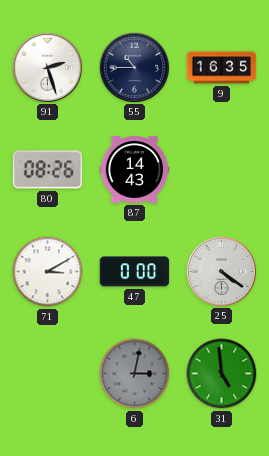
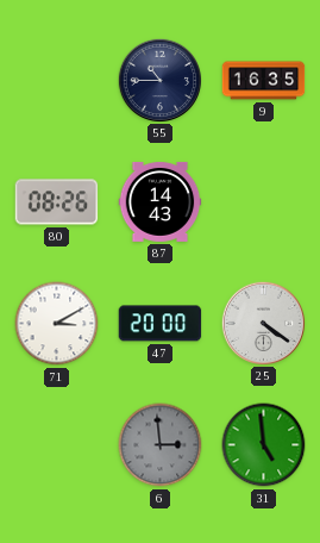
91: 2:27 -> none
47: 0:00 -> 20:00
6: 3:02 -> 2:59
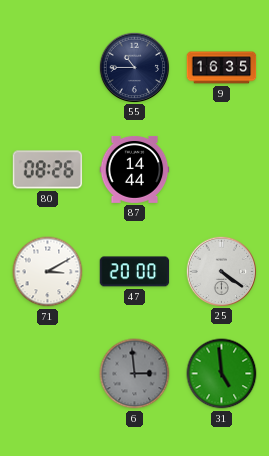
87: 14:43 -> 14:44
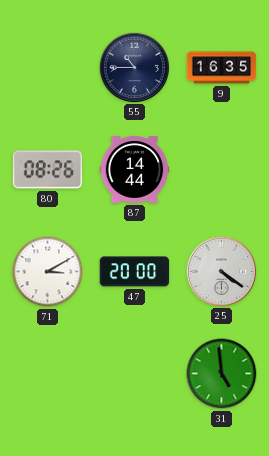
6: 2:59 -> none
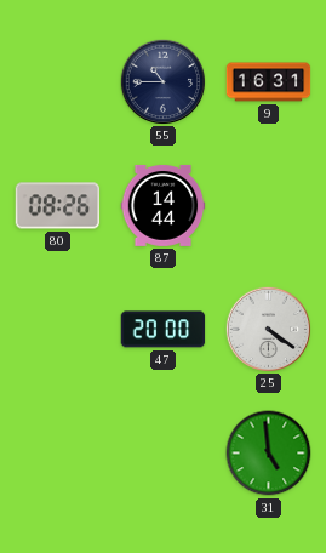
9: 16:35 -> 16:31
71: 3:10 -> none
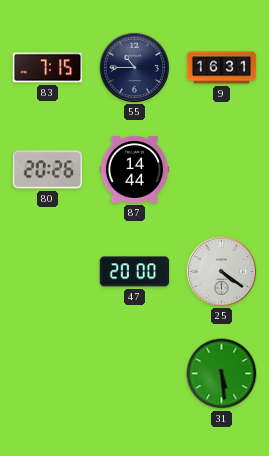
83: none -> 7:15
80: 08:26 -> 20:26
31: 4:59 -> 5:29
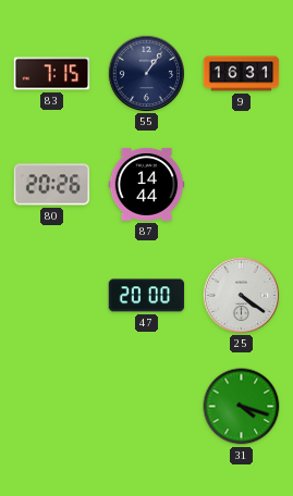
55: 10:45 -> 1:06
31: 5:29 -> 4:18
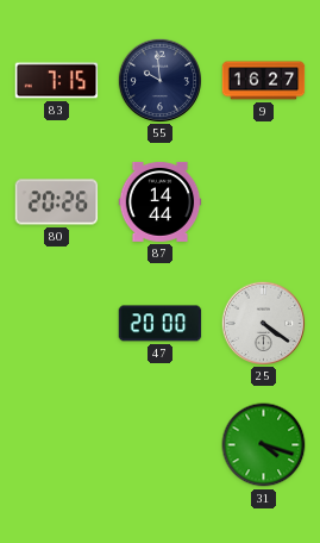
55: 1:06 -> 9:59
9: 16:31 -> 16:27
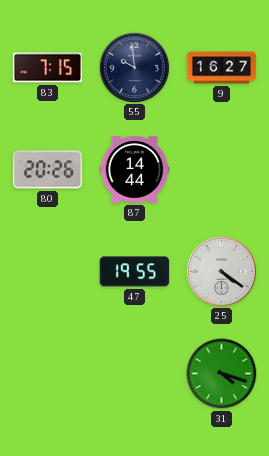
47: 20:00 -> 19:55
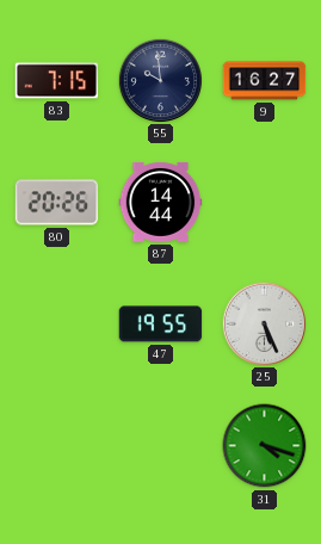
25: 4:21 -> 5:26
